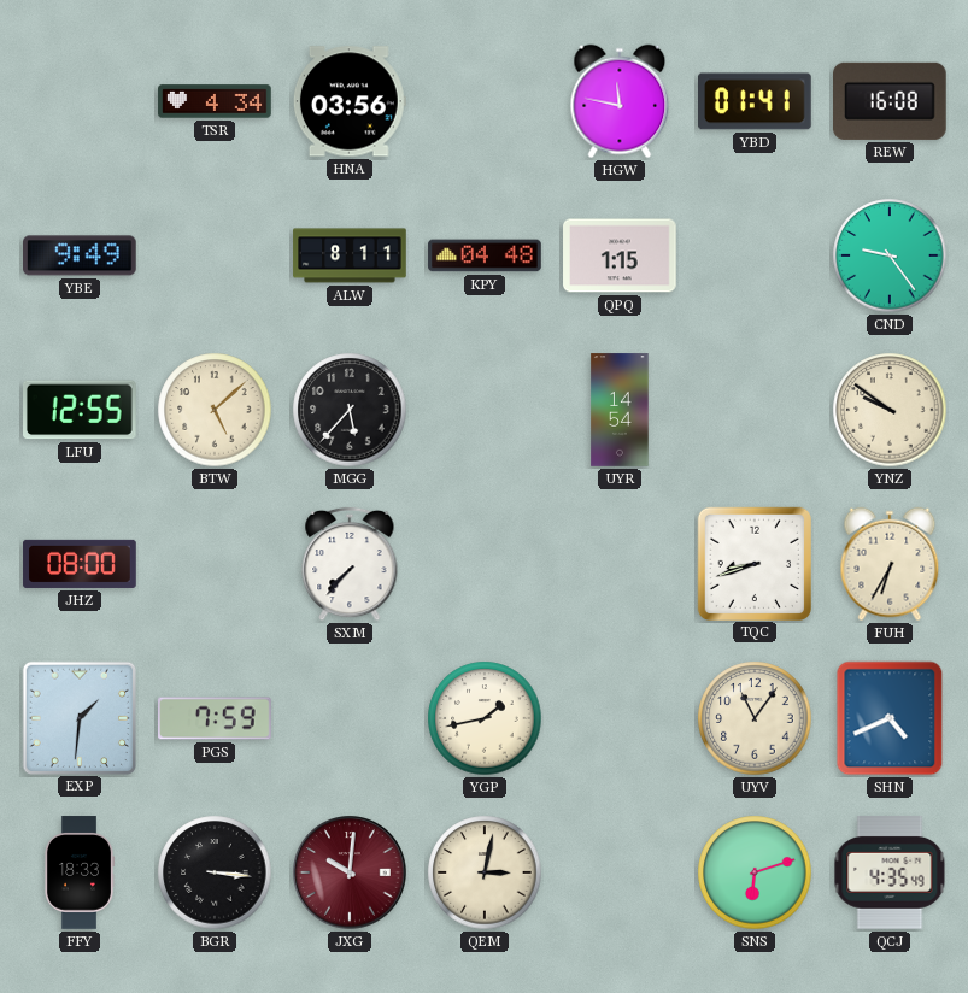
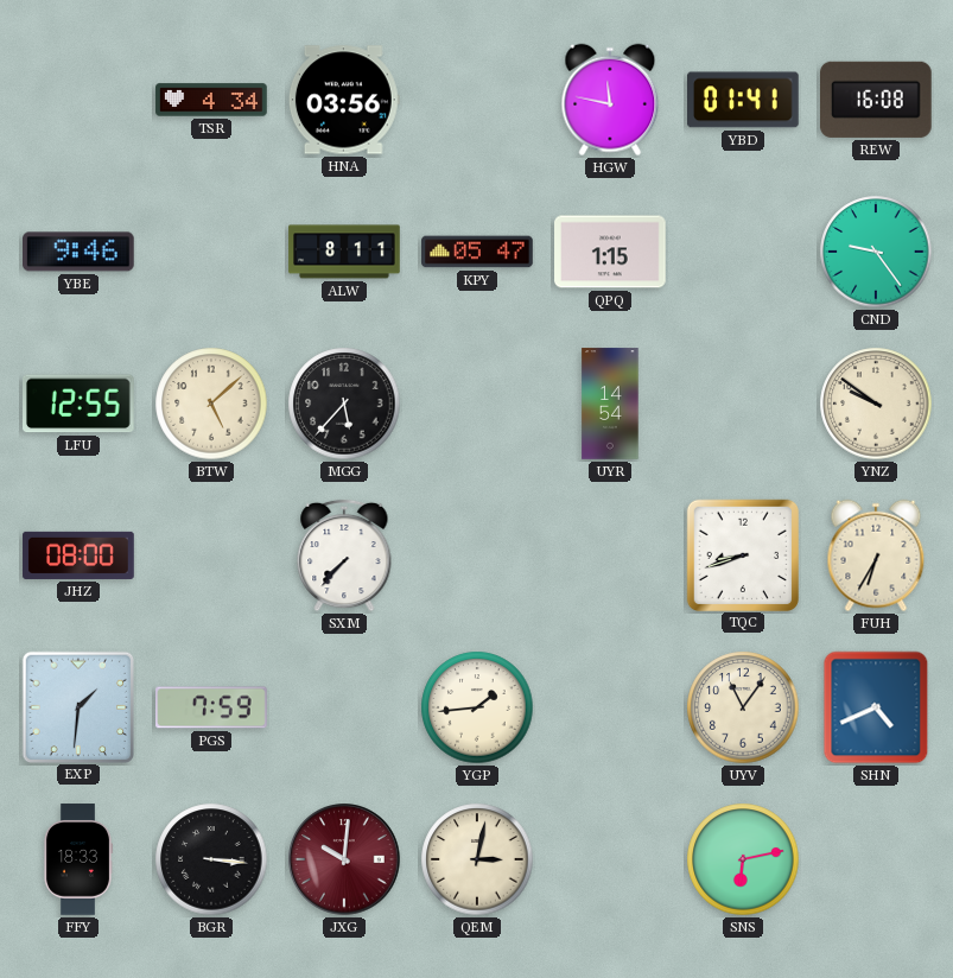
YBE: 9:49 -> 9:46
KPY: 04:48 -> 05:47
YGP: 1:43 -> 1:44
SNS: 6:12 -> 6:13
QCJ: 4:35 -> none
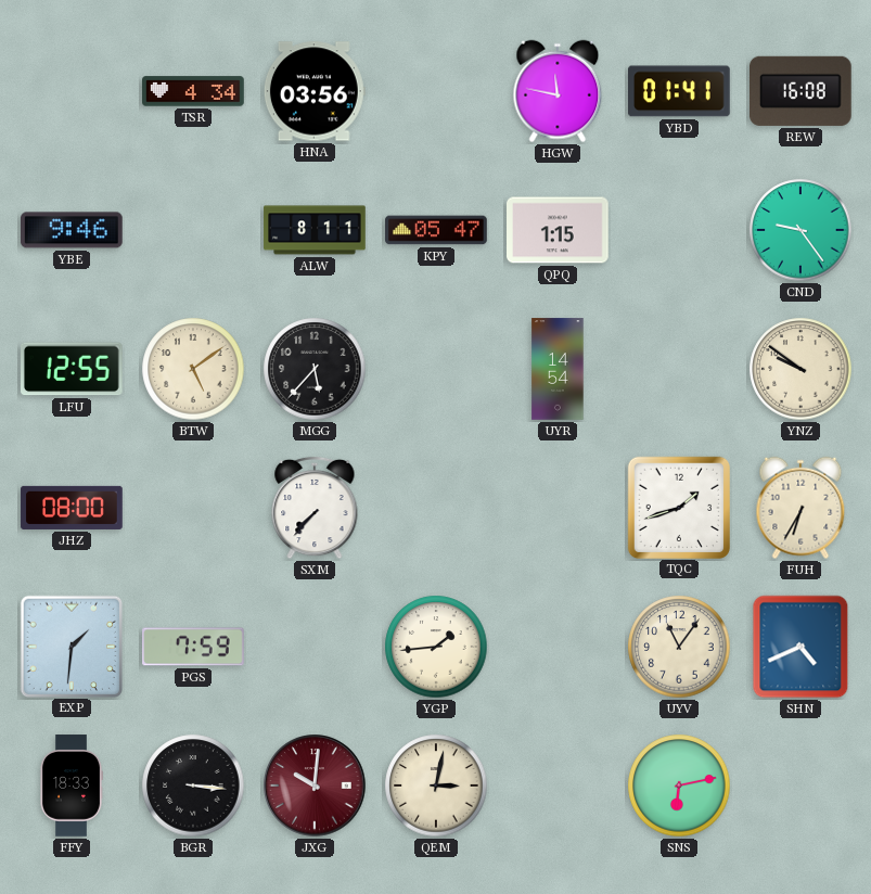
BTW: 5:08 -> 5:09
TQC: 8:42 -> 1:42
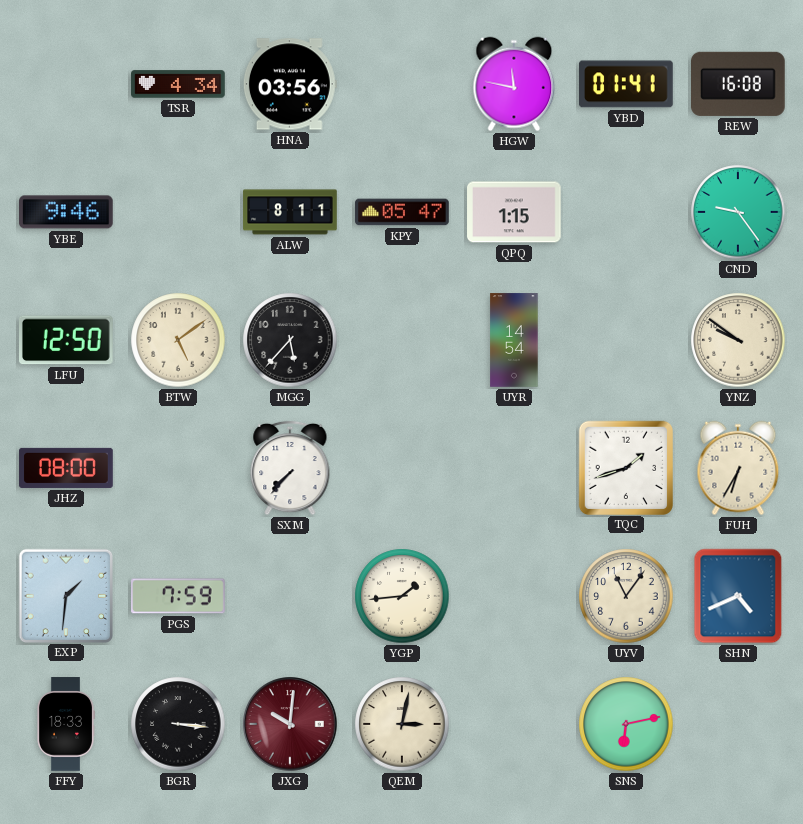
LFU: 12:55 -> 12:50
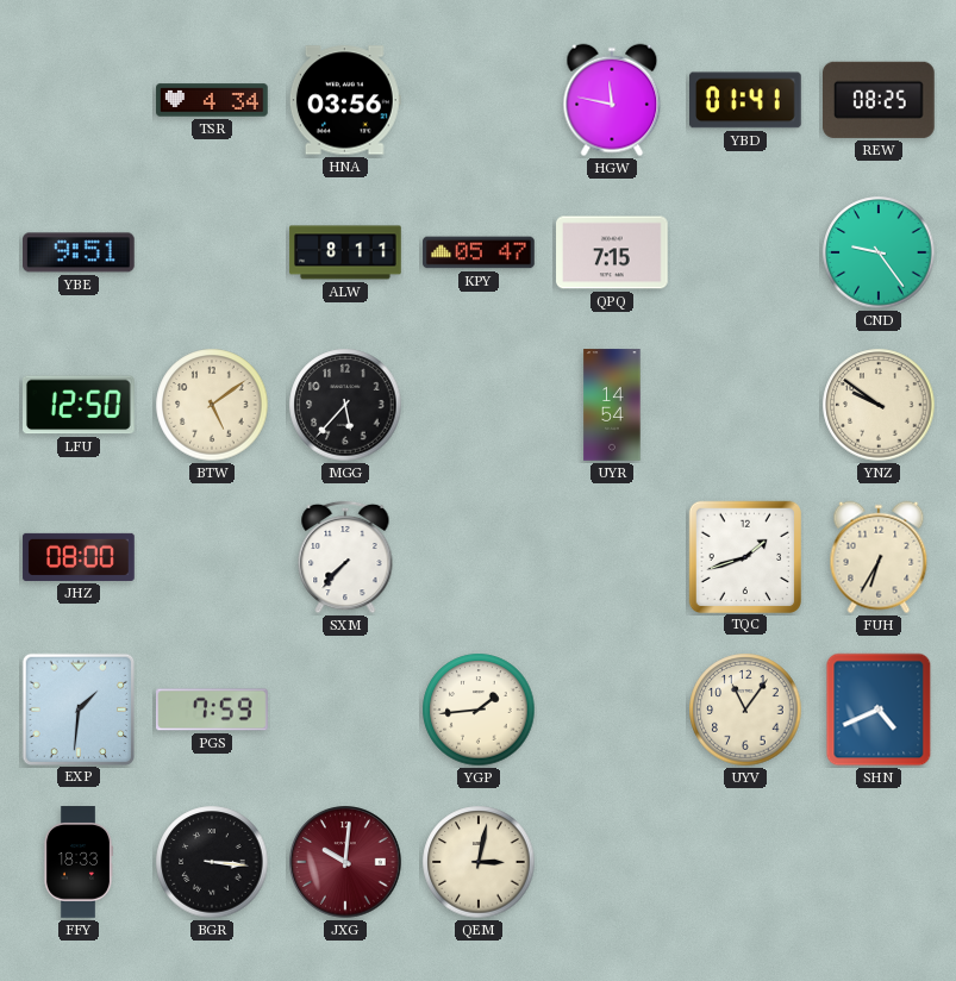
REW: 16:08 -> 08:25
YBE: 9:46 -> 9:51
QPQ: 1:15 -> 7:15
SNS: 6:13 -> none
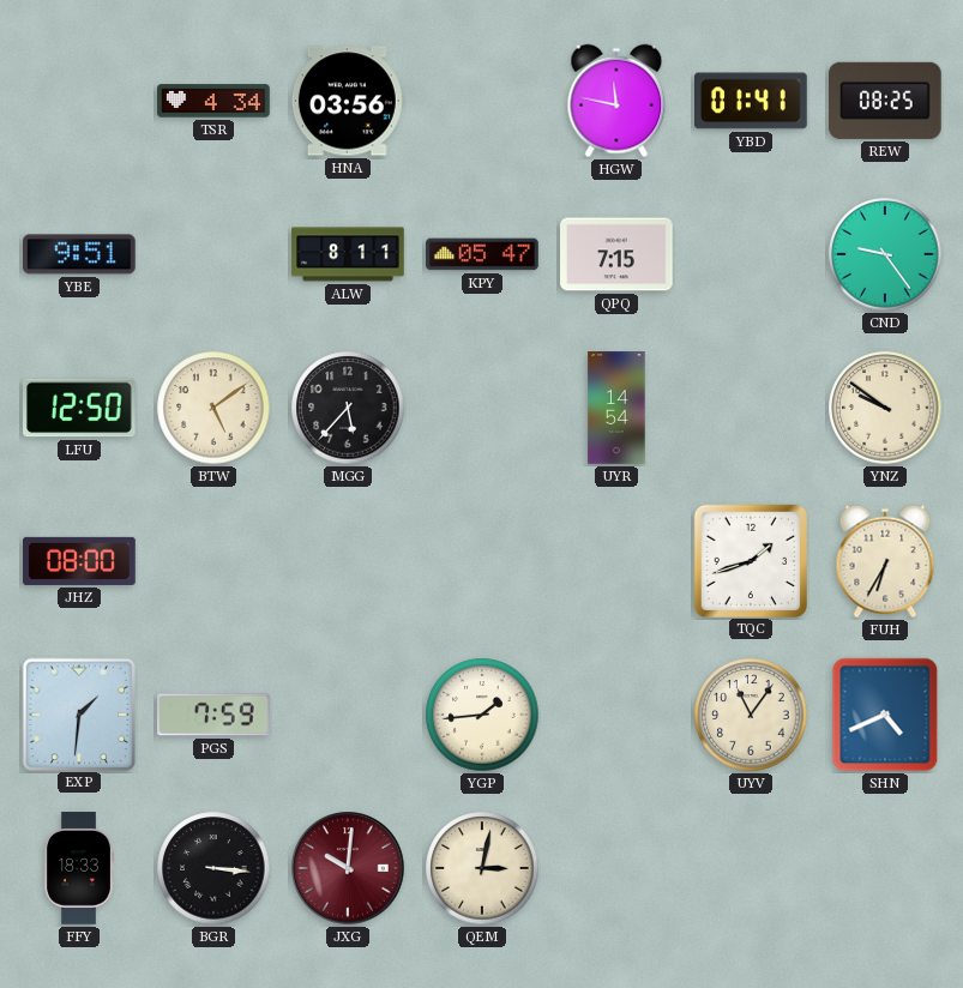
SXM: 7:37 -> none
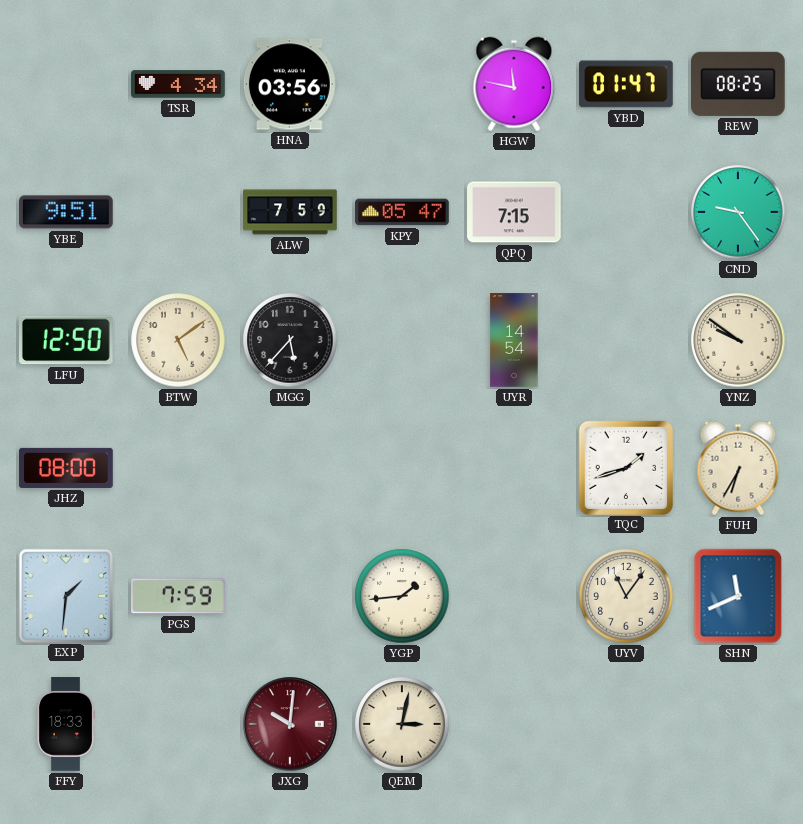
YBD: 01:41 -> 01:47
ALW: 8:11 -> 7:59
SHN: 4:41 -> 11:41
BGR: 3:16 -> none
